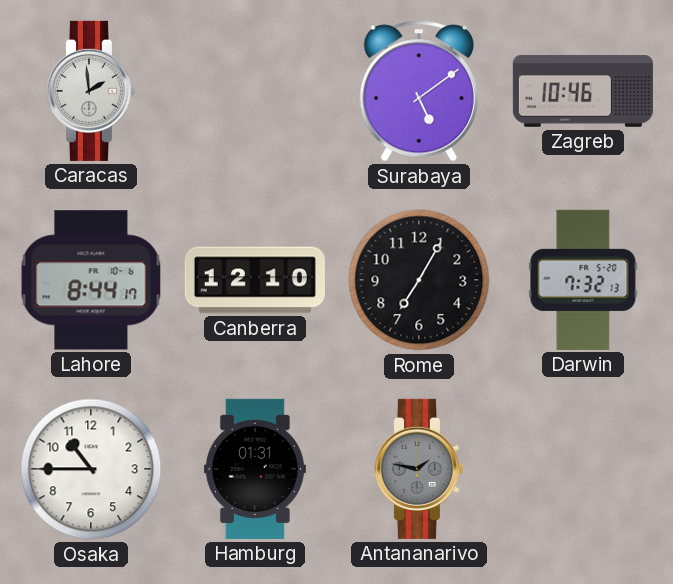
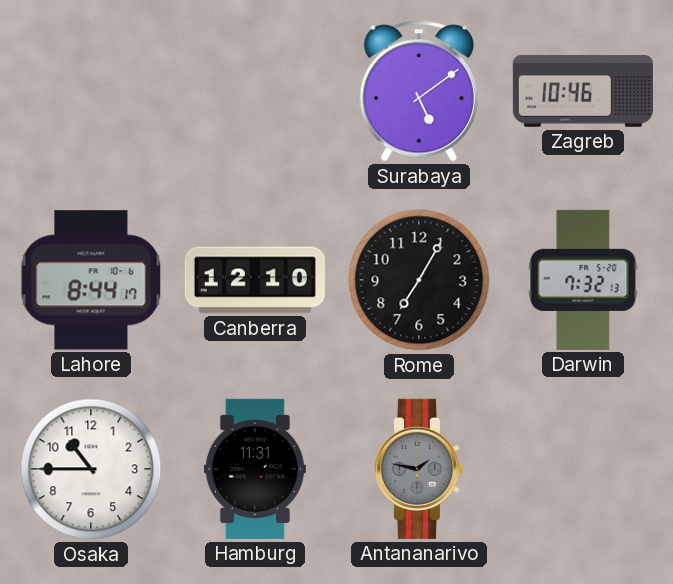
Caracas: 1:59 -> none
Hamburg: 01:31 -> 11:31
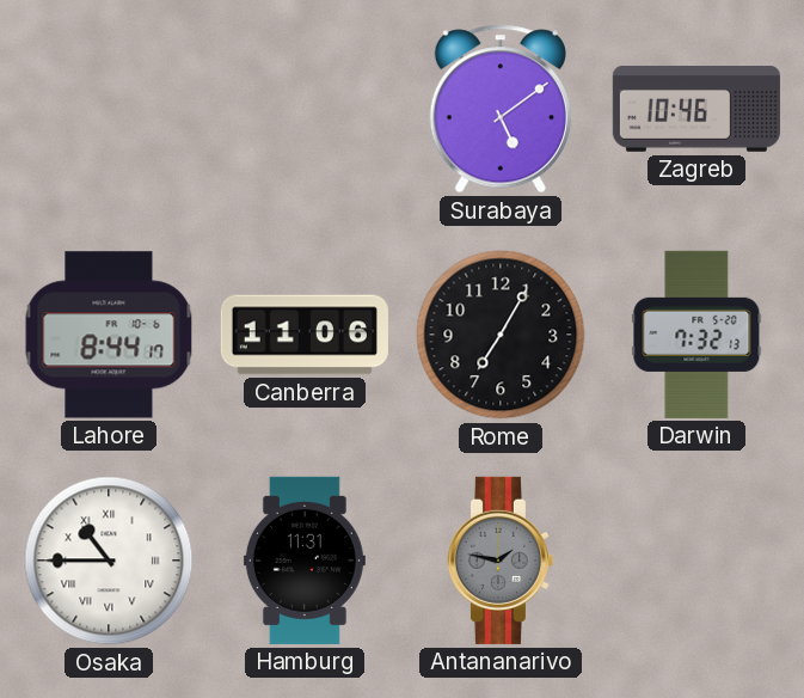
Canberra: 12:10 -> 11:06
Osaka numerals: Arabic -> Roman
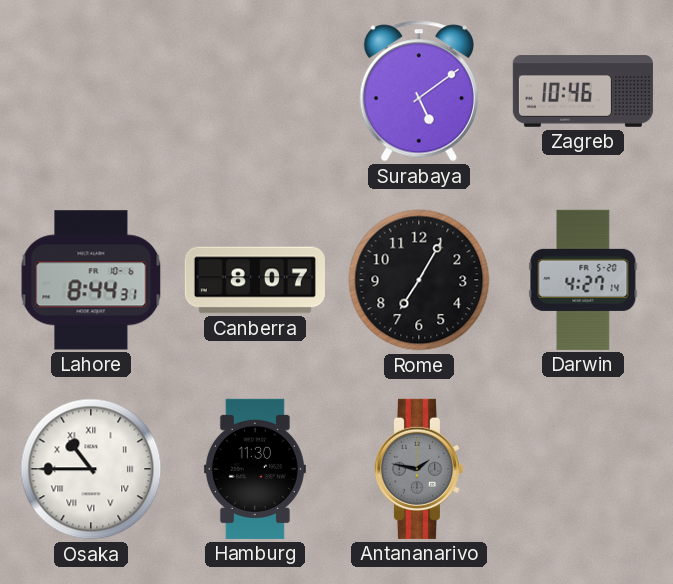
Lahore: 8:44:17 -> 8:44:31
Canberra: 11:06 -> 8:07
Darwin: 7:32 -> 4:27
Hamburg: 11:31 -> 11:30
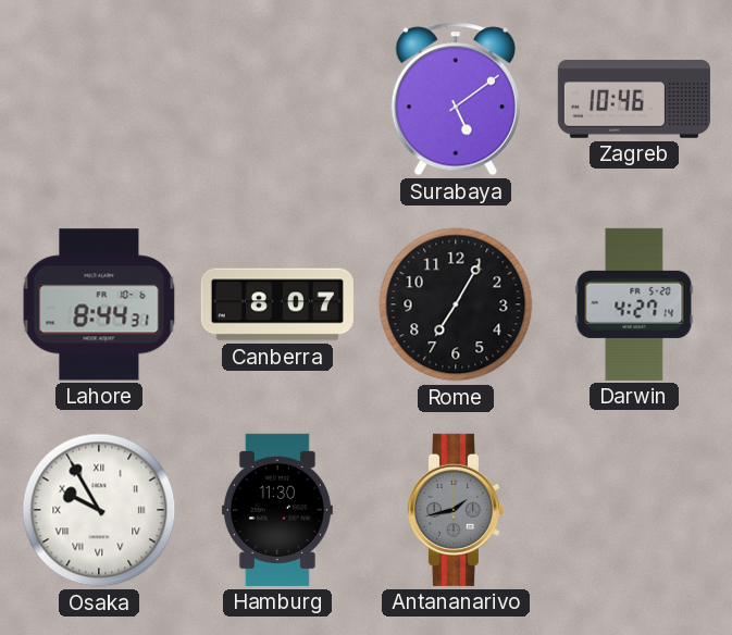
Osaka: 10:45 -> 9:55
Antananarivo: 1:47 -> 1:43
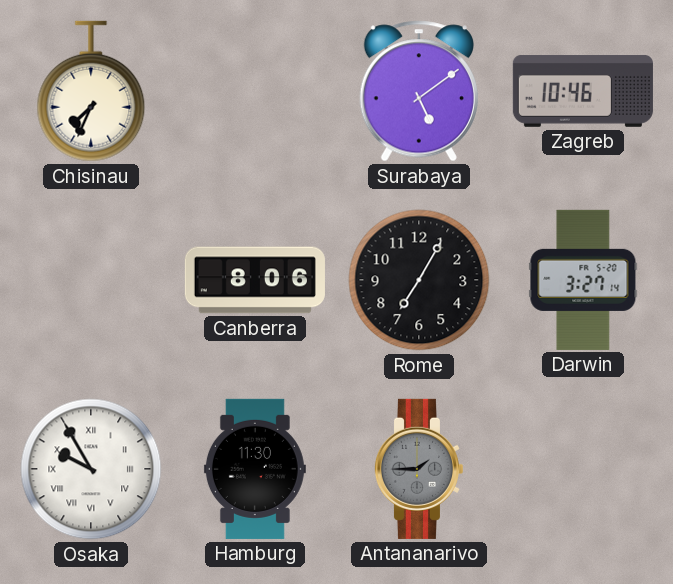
Chisinau: none -> 7:34
Lahore: 8:44 -> none
Canberra: 8:07 -> 8:06
Darwin: 4:27 -> 3:27
Antananarivo: 1:43 -> 1:45
